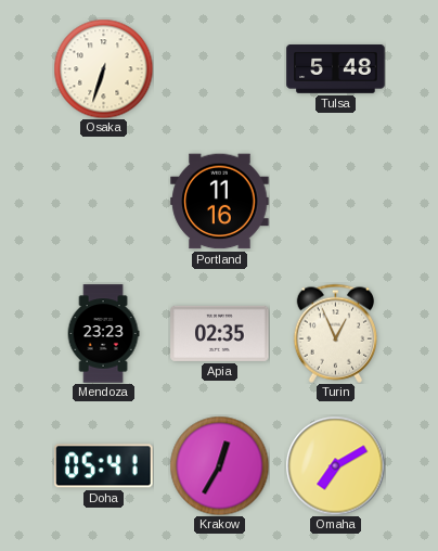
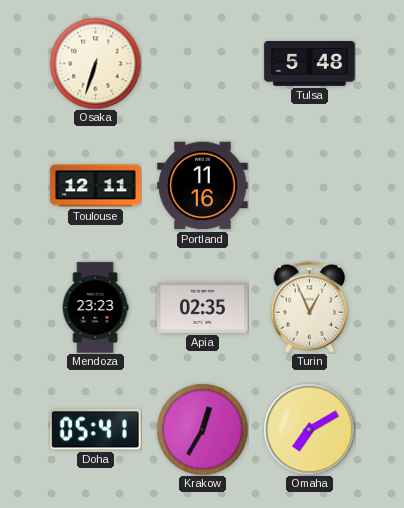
Toulouse: none -> 12:11
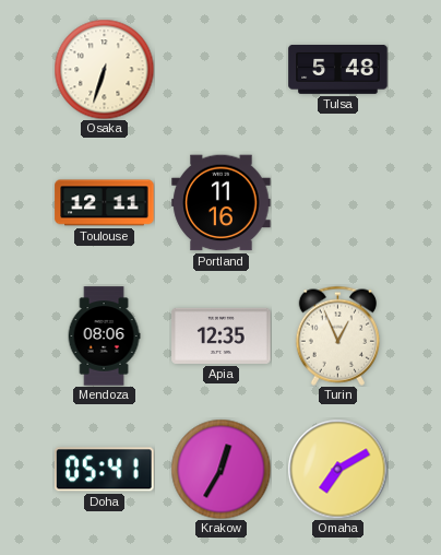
Mendoza: 23:23 -> 08:06
Apia: 02:35 -> 12:35
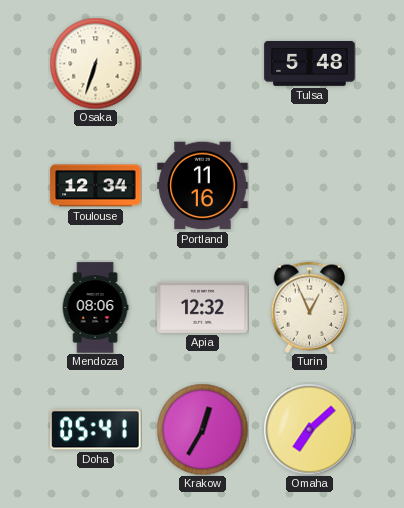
Toulouse: 12:11 -> 12:34
Apia: 12:35 -> 12:32
Omaha: 7:10 -> 7:08
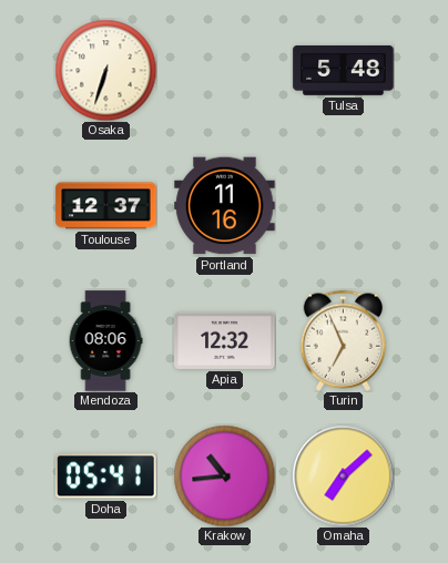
Toulouse: 12:34 -> 12:37
Turin: 12:56 -> 6:56
Krakow: 12:35 -> 10:44
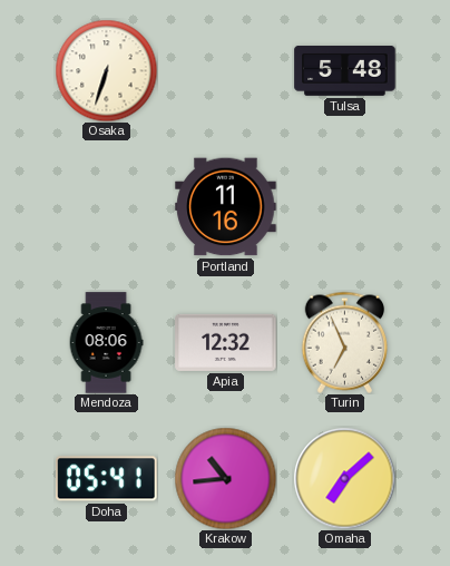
Toulouse: 12:37 -> none
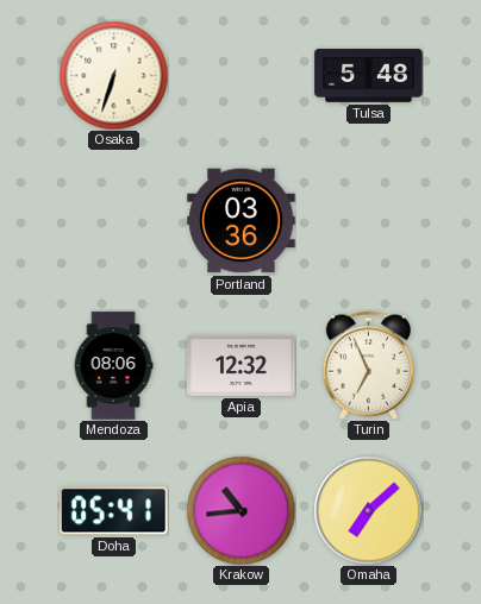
Portland: 11:16 -> 03:36
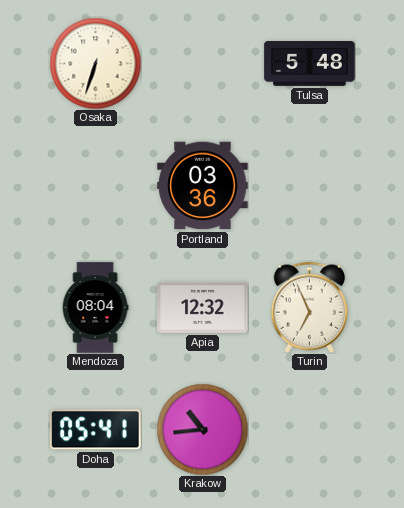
Mendoza: 08:06 -> 08:04
Omaha: 7:08 -> none
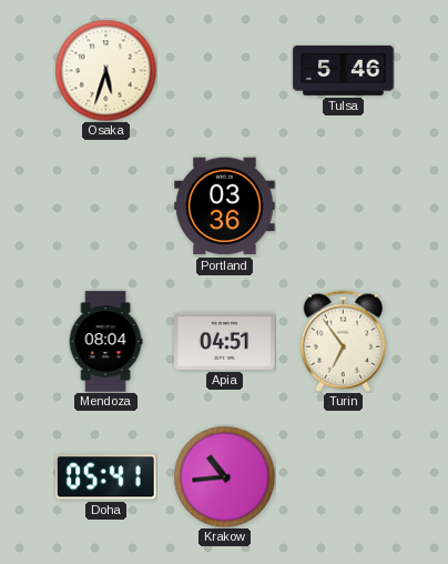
Osaka: 6:33 -> 5:33
Tulsa: 5:48 -> 5:46
Apia: 12:32 -> 04:51
Turin: 6:56 -> 6:54
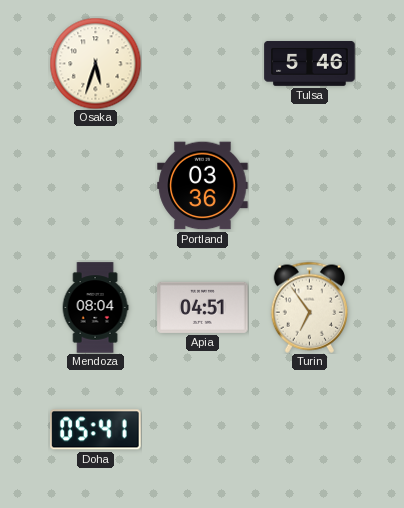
Krakow: 10:44 -> none
